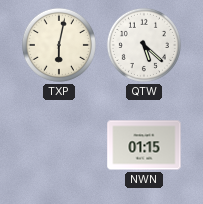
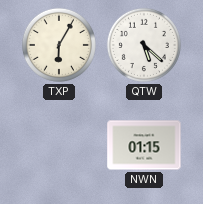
TXP: 6:02 -> 6:05
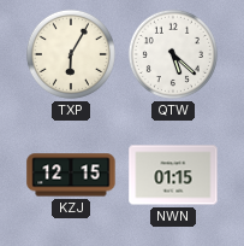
KZJ: none -> 12:15
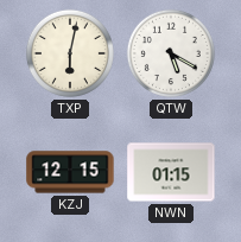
TXP: 6:05 -> 6:02
QTW: 5:22 -> 5:20
